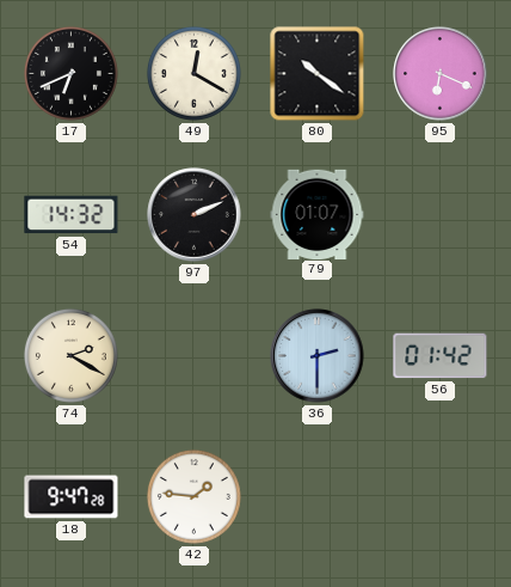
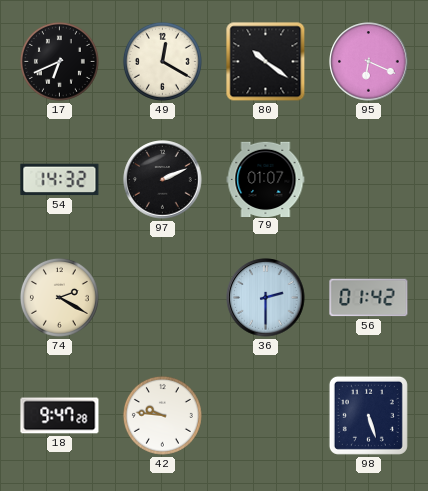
42: 1:46 -> 9:46
98: none -> 5:27
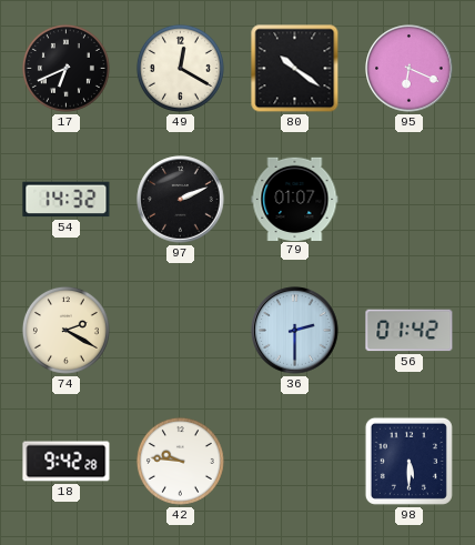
18: 9:47 -> 9:42
98: 5:27 -> 5:30
